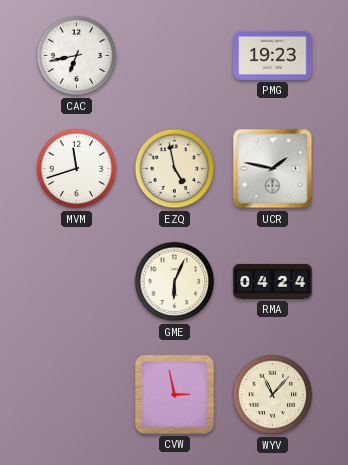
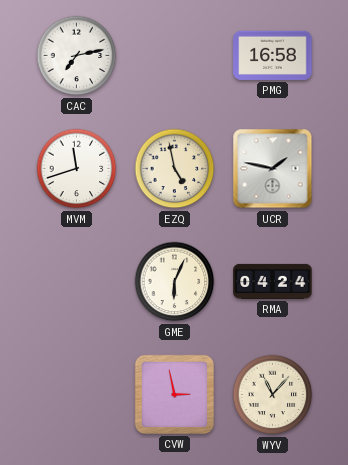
CAC: 6:43 -> 7:13
PMG: 19:23 -> 16:58
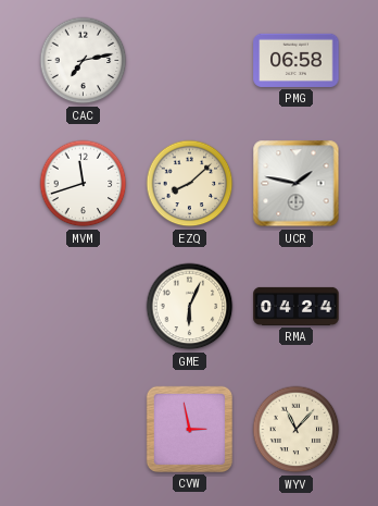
PMG: 16:58 -> 06:58
EZQ: 4:58 -> 8:08
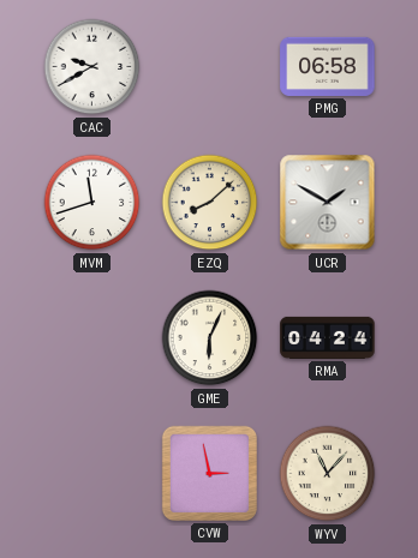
CAC: 7:13 -> 9:40
UCR: 1:47 -> 1:50
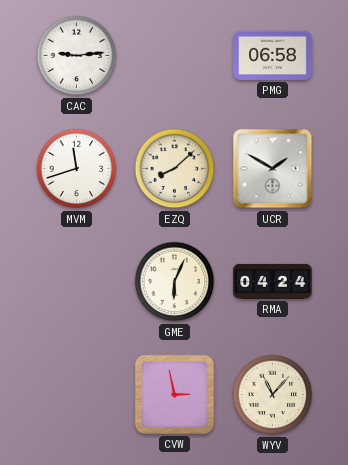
CAC: 9:40 -> 9:14
